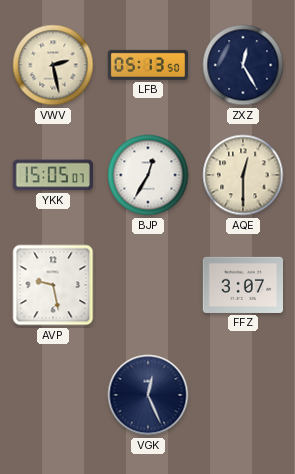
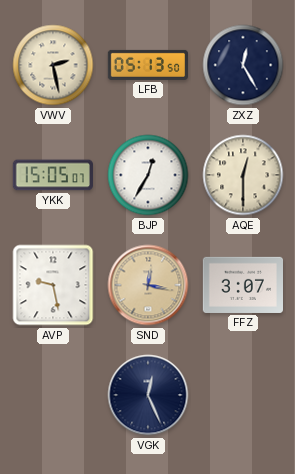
SND: none -> 12:17
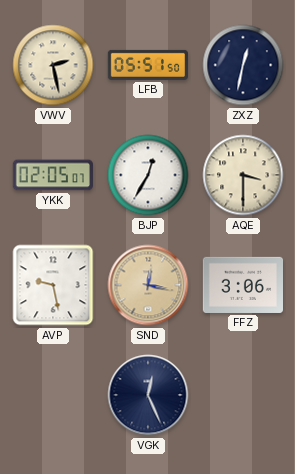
LFB: 05:13 -> 05:51
ZXZ: 12:25 -> 12:32
YKK: 15:05 -> 02:05
AQE: 12:30 -> 3:30
FFZ: 3:07 -> 3:06
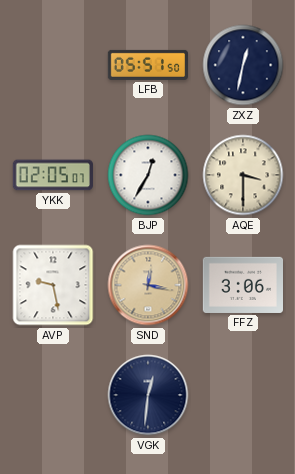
VWV: 2:28 -> none
VGK: 12:26 -> 12:31
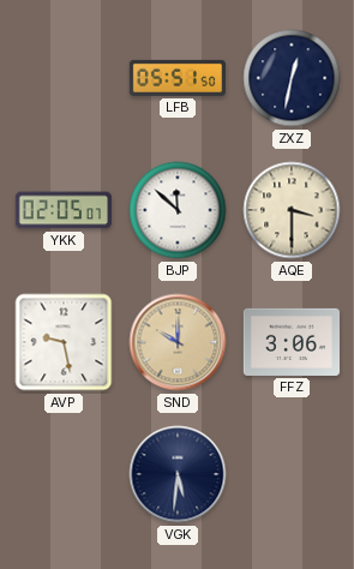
BJP: 12:35 -> 11:52
SND: 12:17 -> 10:00
VGK: 12:31 -> 5:31
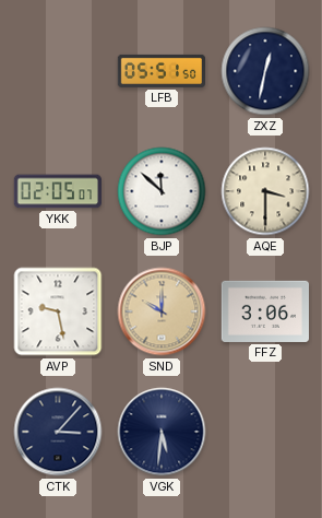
CTK: none -> 3:07
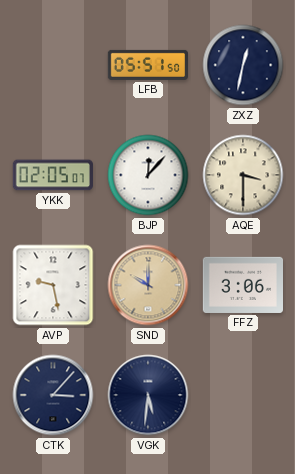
BJP: 11:52 -> 12:07
